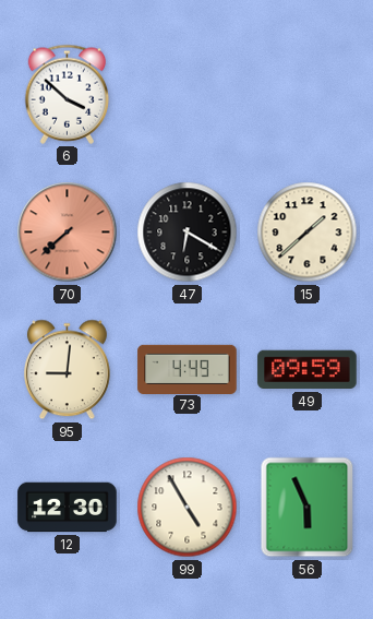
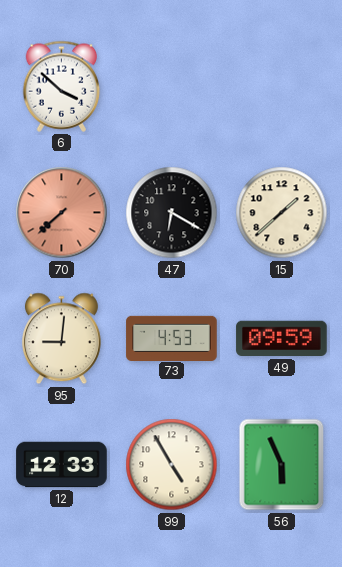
73: 4:49 -> 4:53
12: 12:30 -> 12:33
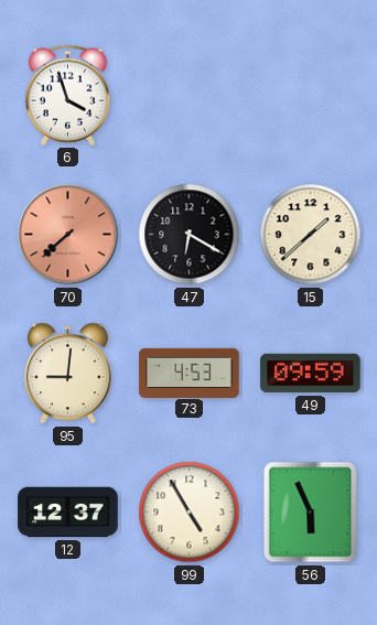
6: 3:52 -> 3:57
12: 12:33 -> 12:37
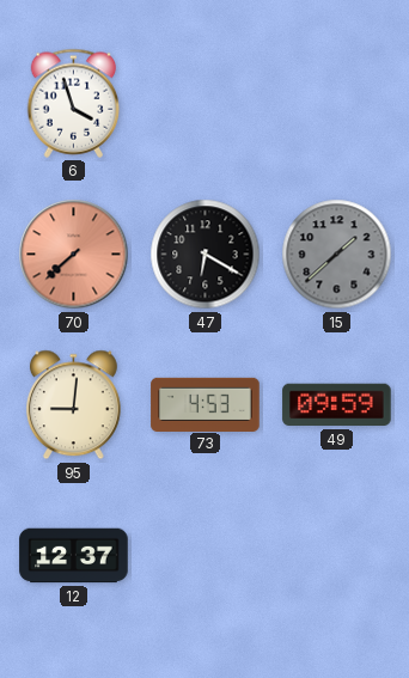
15 dial: cream -> grey
99: 4:55 -> none
56: 5:56 -> none
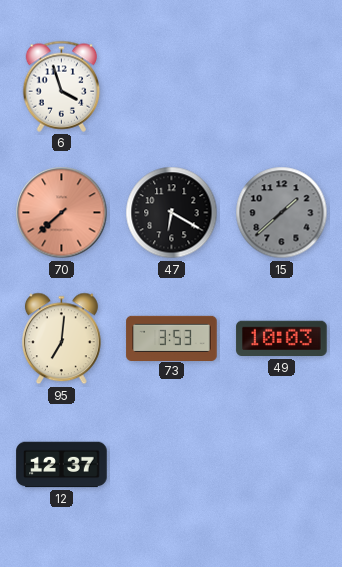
95: 9:01 -> 7:01
73: 4:53 -> 3:53
49: 09:59 -> 10:03
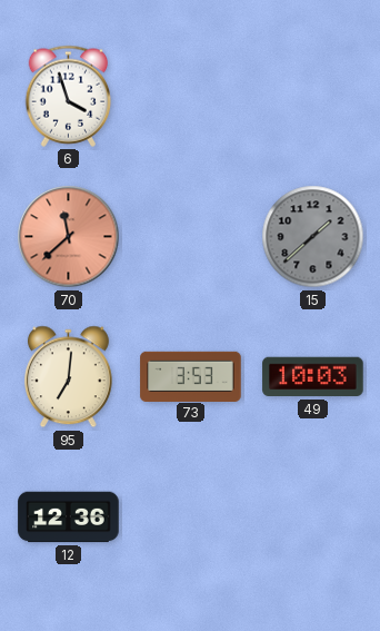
70: 7:38 -> 11:38
47: 6:20 -> none
12: 12:37 -> 12:36
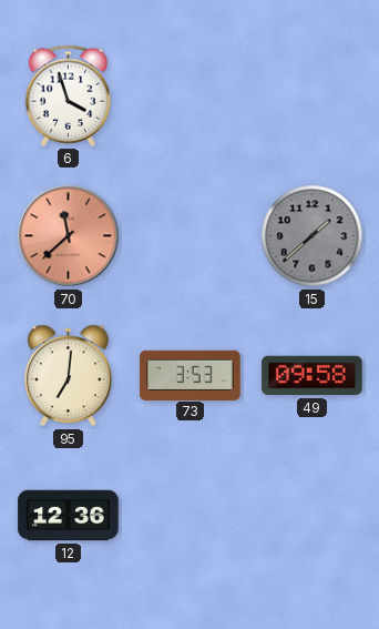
49: 10:03 -> 09:58
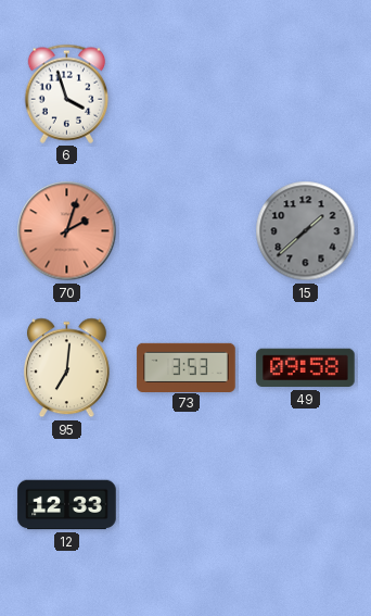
70: 11:38 -> 2:03
12: 12:36 -> 12:33
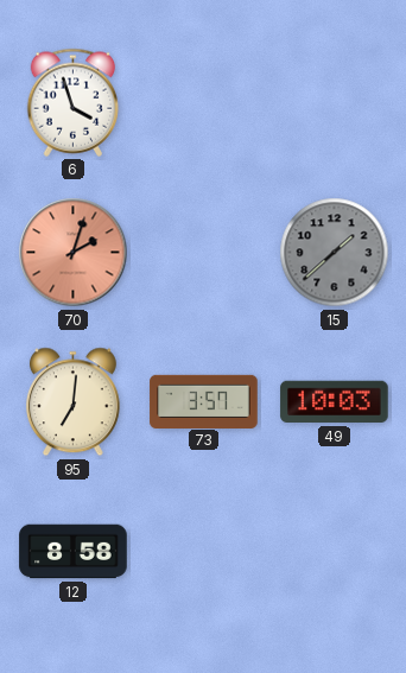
73: 3:53 -> 3:57
49: 09:58 -> 10:03
12: 12:33 -> 8:58
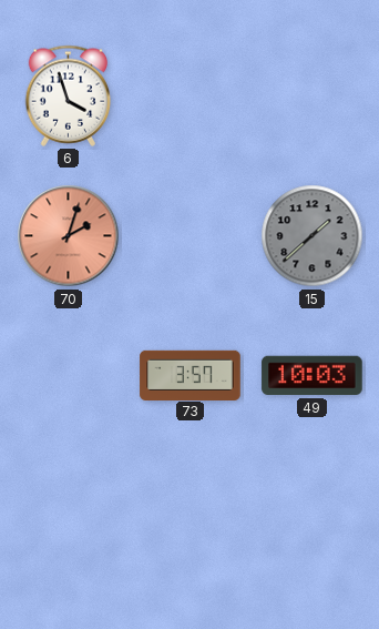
95: 7:01 -> none
12: 8:58 -> none
